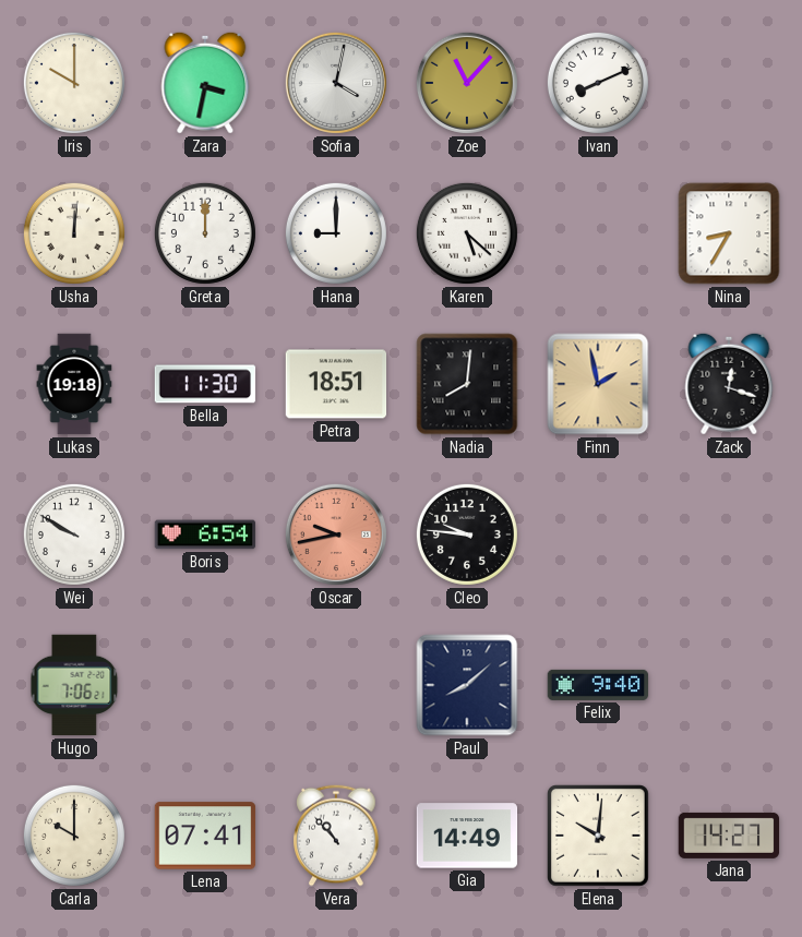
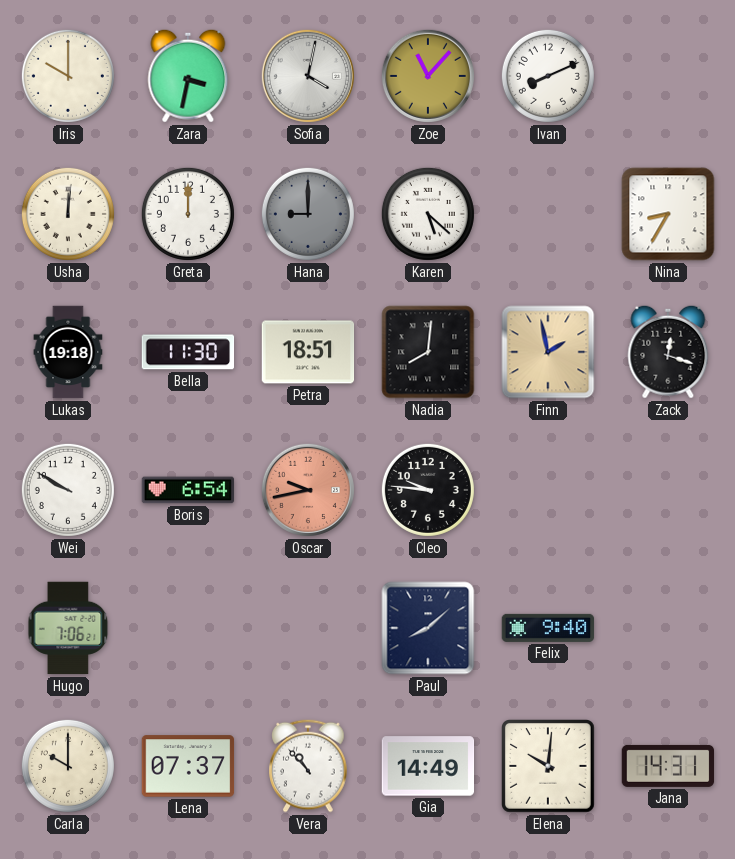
Hana dial: white -> grey
Lena: 07:41 -> 07:37
Jana: 14:27 -> 14:31
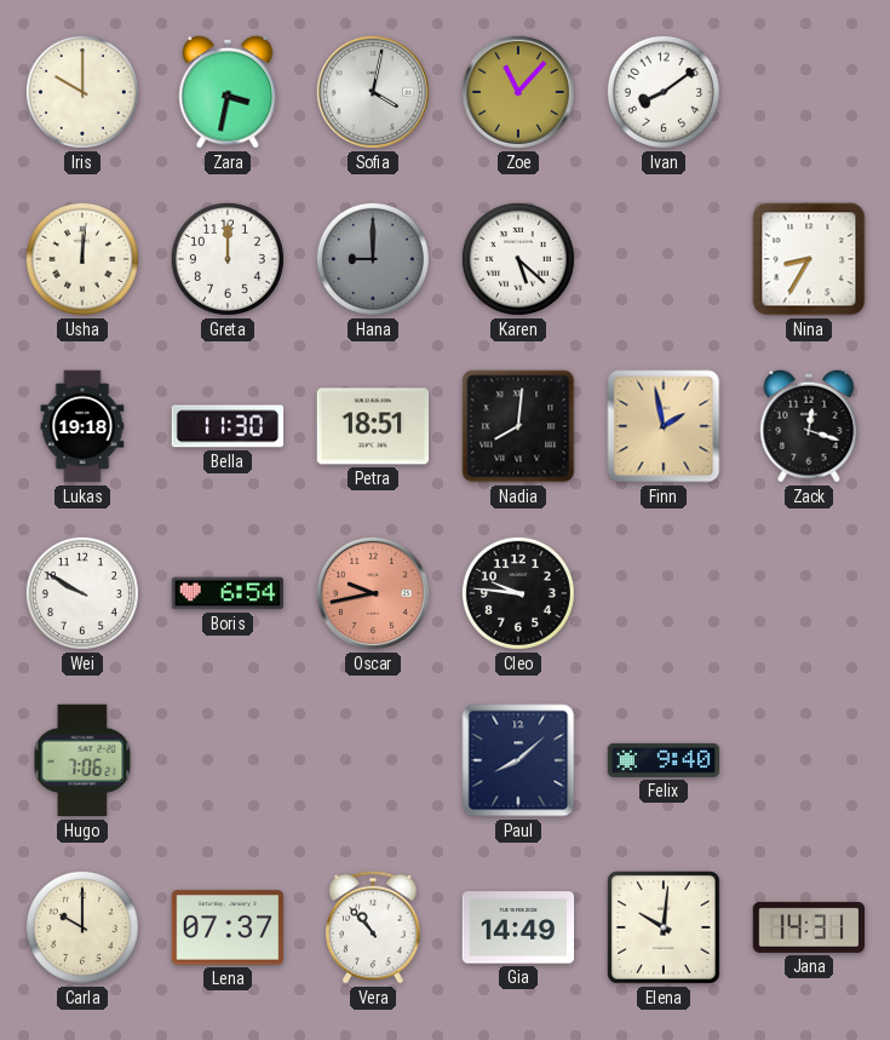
Ivan: 8:11 -> 8:09
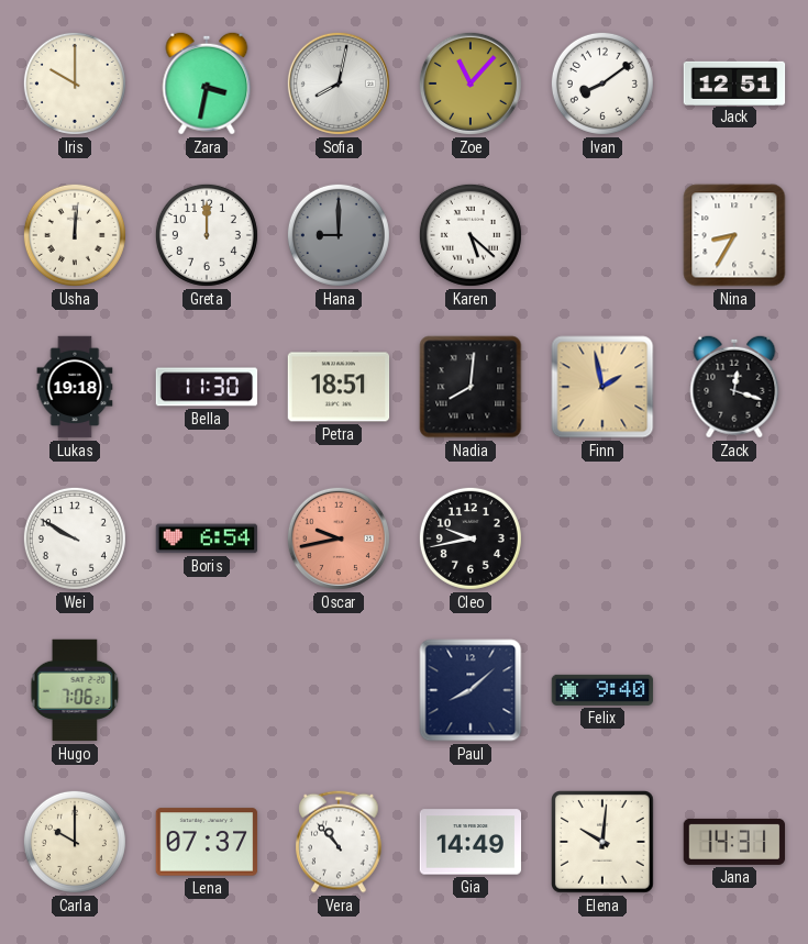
Sofia: 4:02 -> 8:02
Jack: none -> 12:51
Cleo: 9:46 -> 9:43
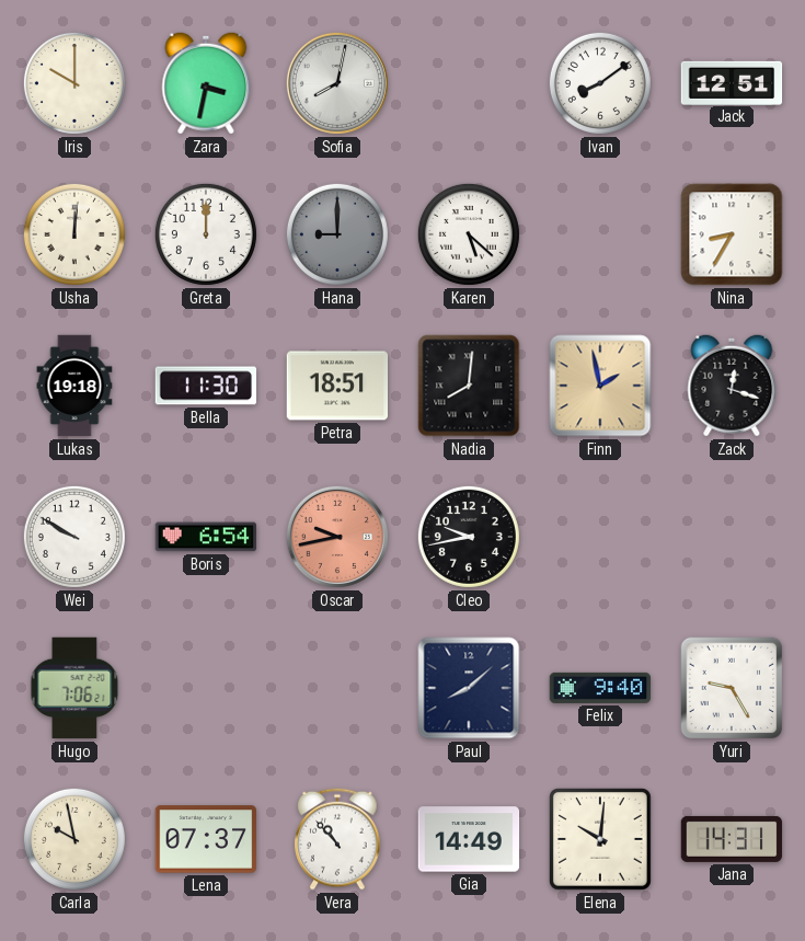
Zoe: 11:07 -> none
Yuri: none -> 9:25
Carla: 10:00 -> 9:58
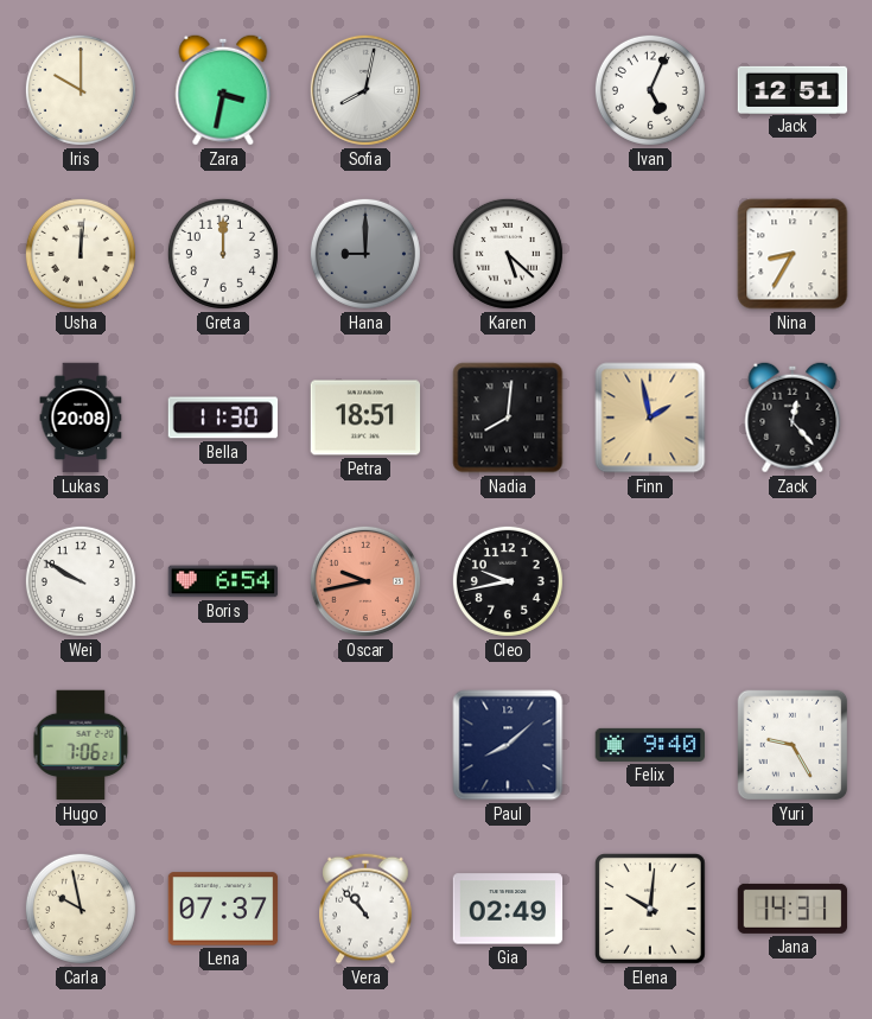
Ivan: 8:09 -> 5:04
Lukas: 19:18 -> 20:08
Zack: 12:18 -> 12:23
Gia: 14:49 -> 02:49
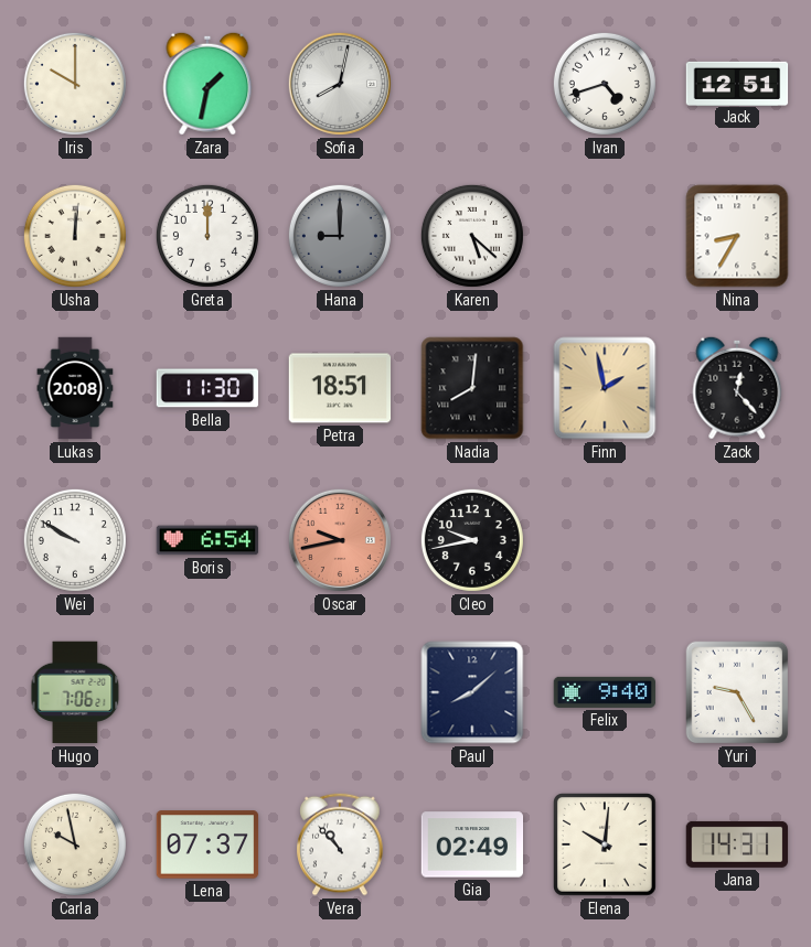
Zara: 3:32 -> 1:32
Ivan: 5:04 -> 4:42
